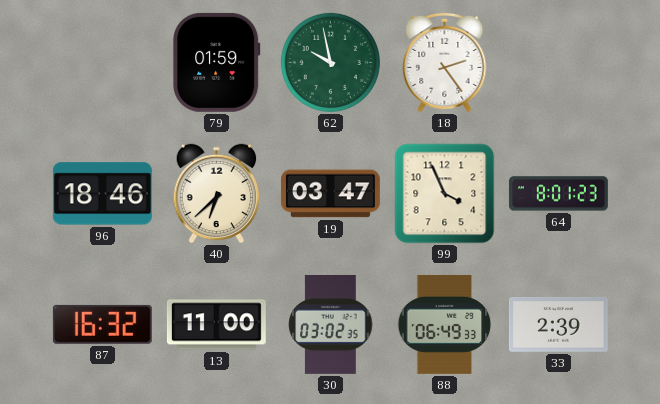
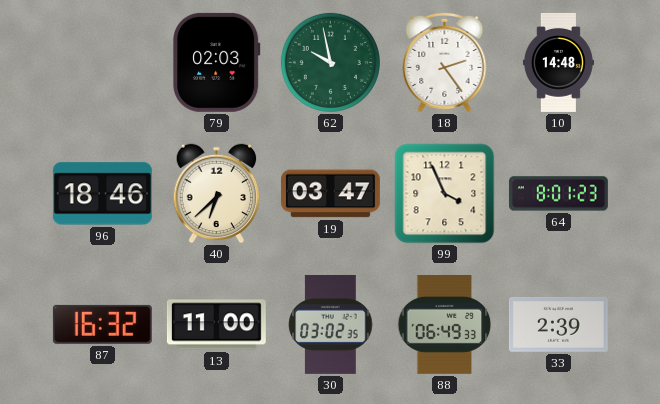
79: 01:59 -> 02:03
10: none -> 14:48
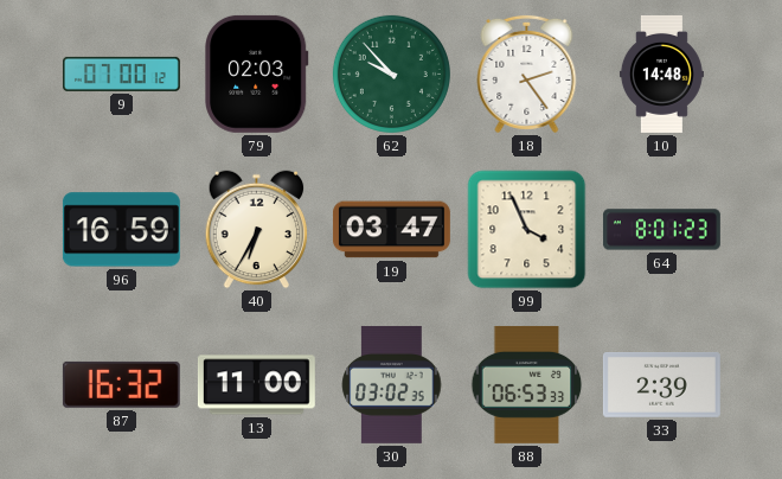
9: none -> 07:00
62: 9:58 -> 9:53
96: 18:46 -> 16:59
40: 6:38 -> 6:35
88: 06:49 -> 06:53
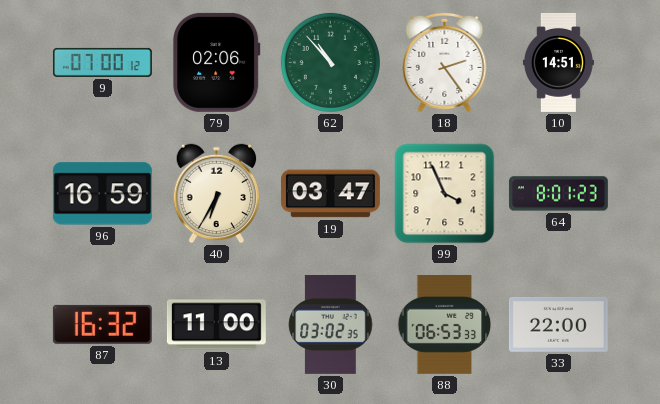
79: 02:03 -> 02:06
62: 9:53 -> 10:53
10: 14:48 -> 14:51
33: 2:39 -> 22:00
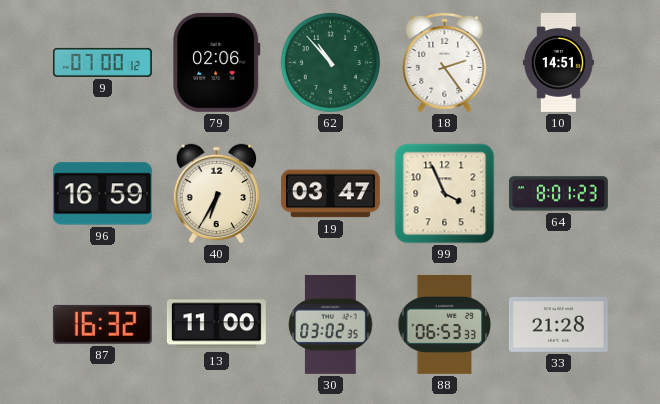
33: 22:00 -> 21:28
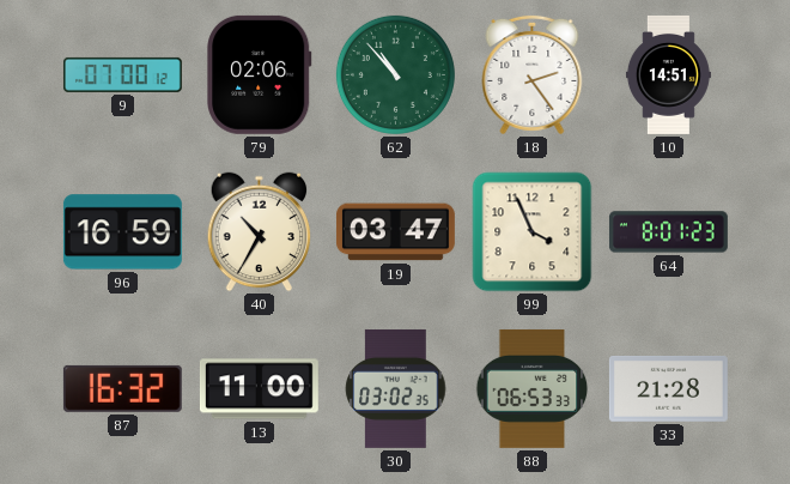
40: 6:35 -> 10:35
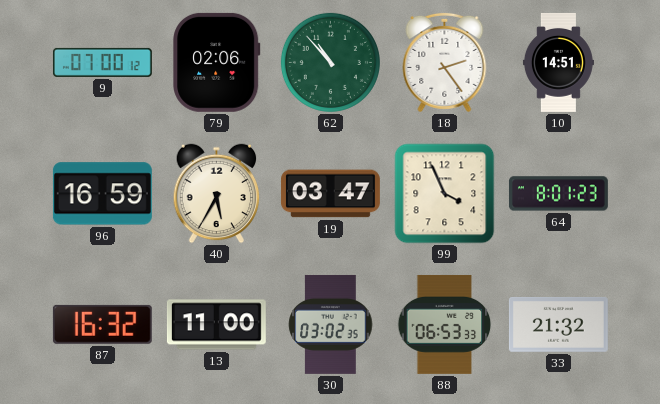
40: 10:35 -> 5:35
33: 21:28 -> 21:32
